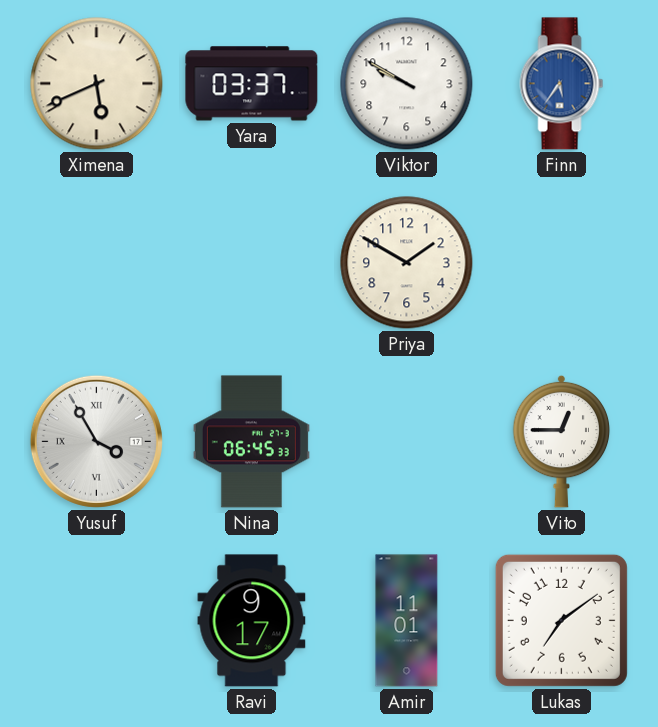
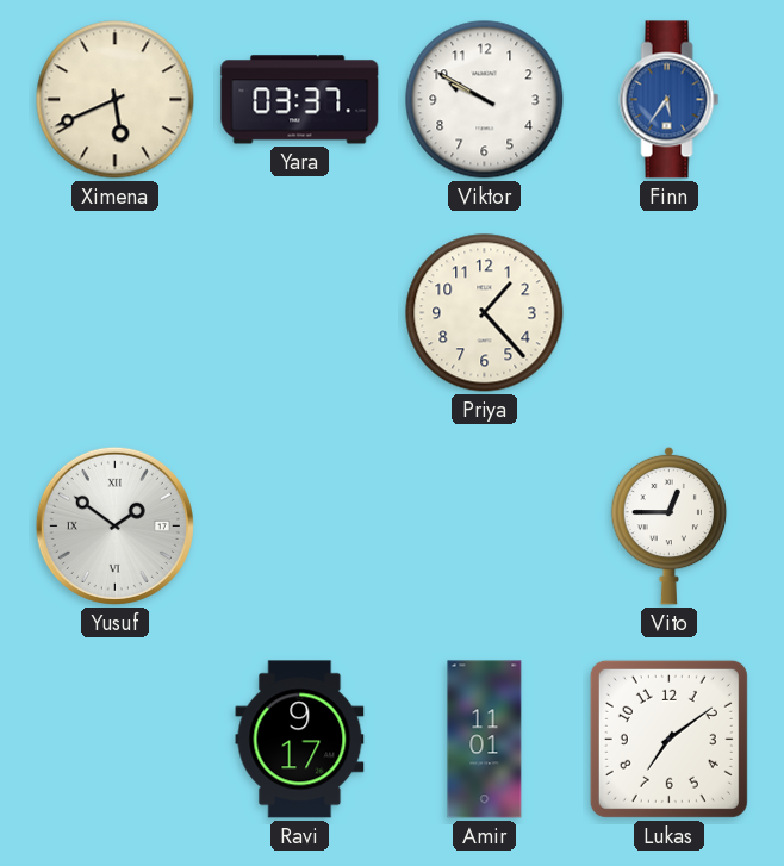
Priya: 1:50 -> 1:23
Yusuf: 3:55 -> 1:51
Nina: 06:45 -> none
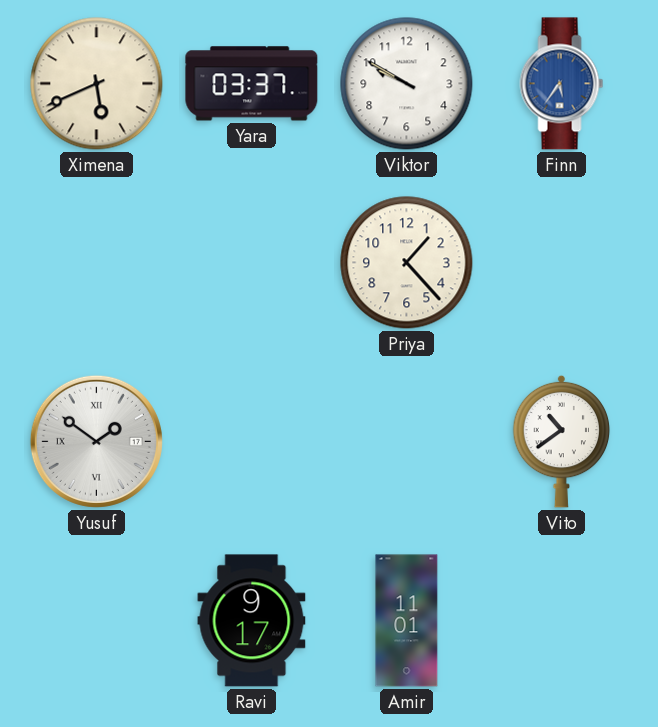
Vito: 12:45 -> 10:39
Lukas: 7:09 -> none
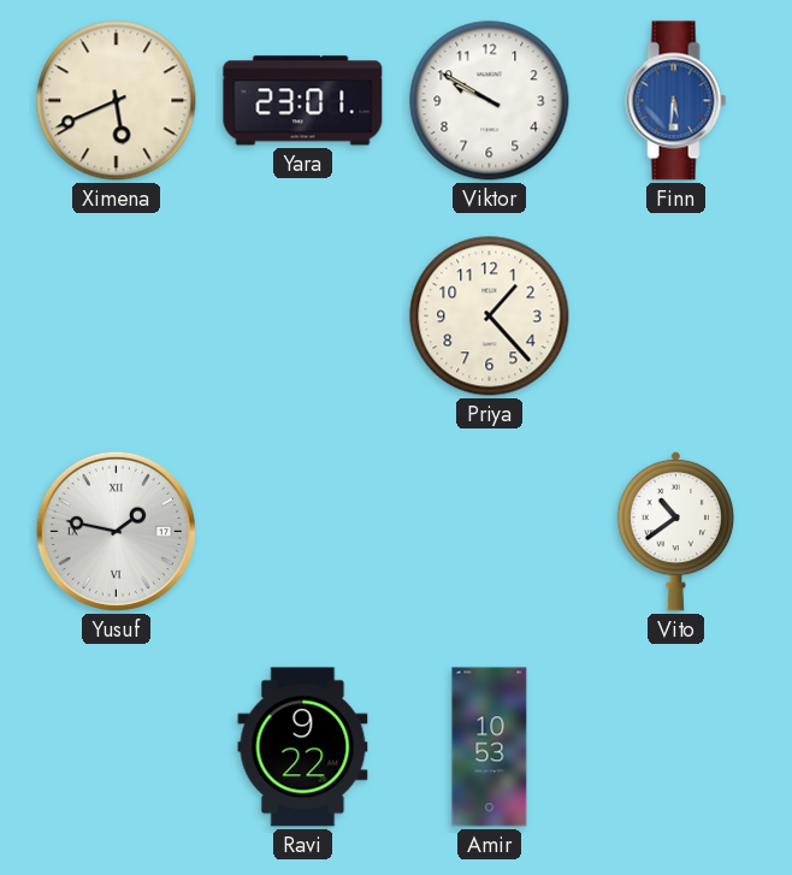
Yara: 03:37 -> 23:01
Finn: 5:36 -> 5:31
Yusuf: 1:51 -> 1:47
Ravi: 9:17 -> 9:22
Amir: 11:01 -> 10:53
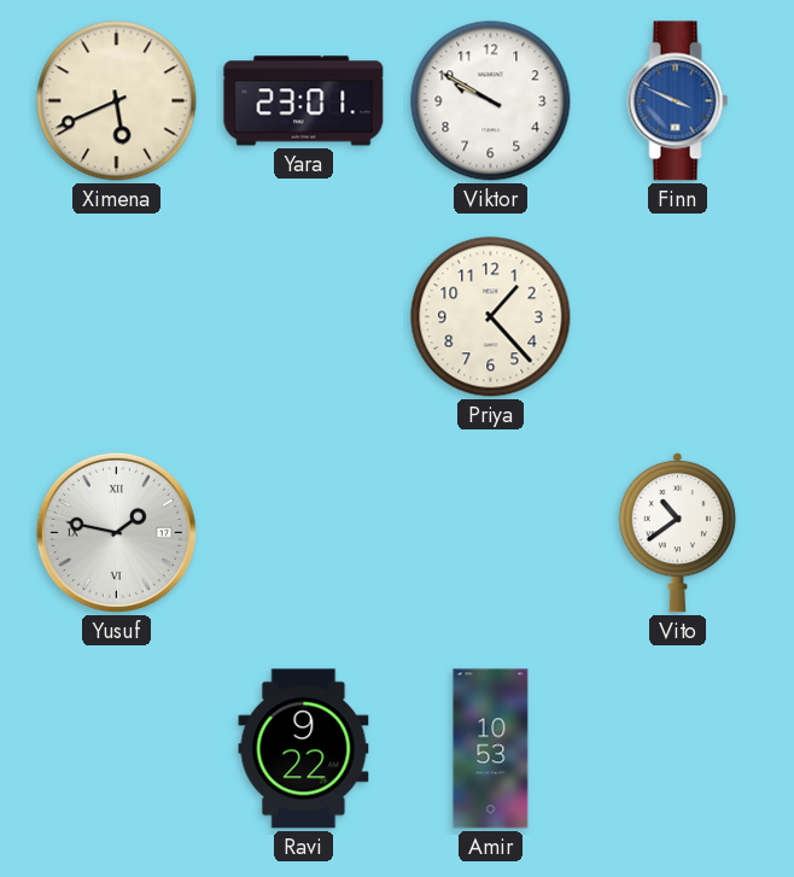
Finn: 5:31 -> 3:49
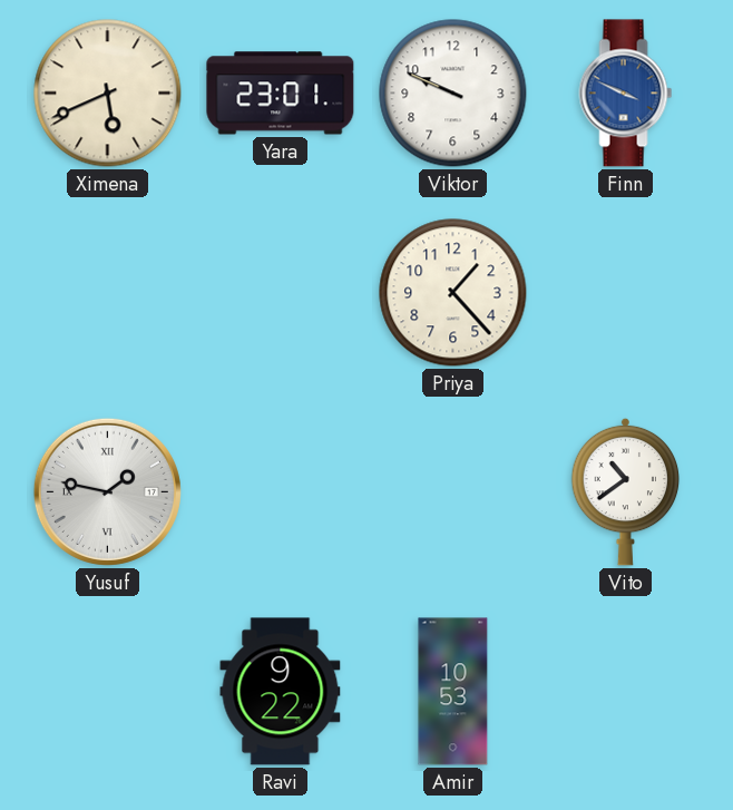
Viktor: 9:50 -> 9:49
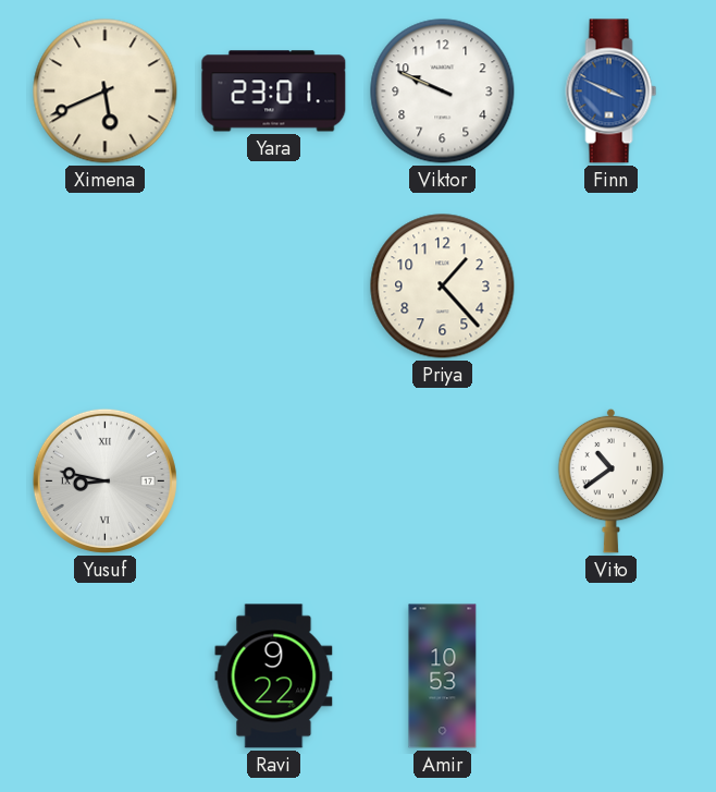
Yusuf: 1:47 -> 8:47
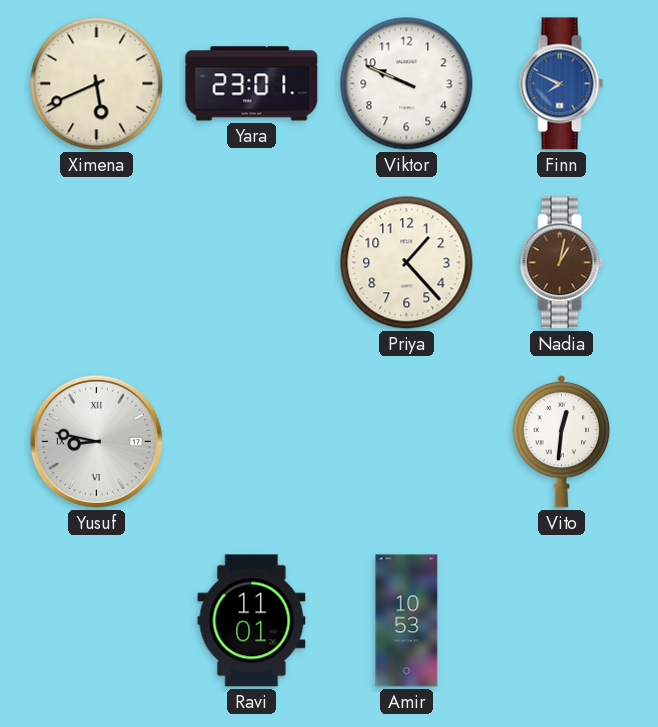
Finn: 3:49 -> 7:49
Nadia: none -> 1:02
Vito: 10:39 -> 12:31
Ravi: 9:22 -> 11:01
